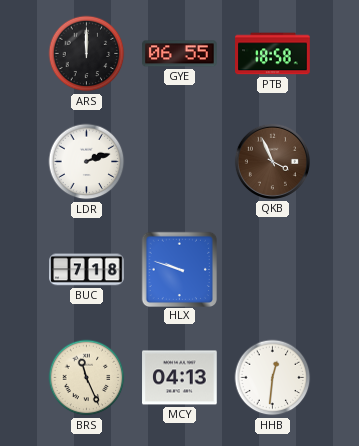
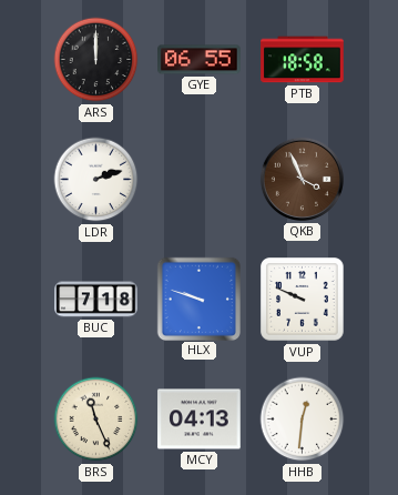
VUP: none -> 9:49
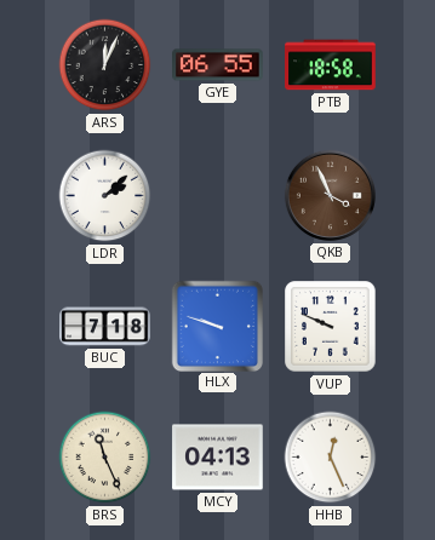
ARS: 12:00 -> 12:04
LDR: 2:12 -> 2:08
HHB: 12:31 -> 12:26
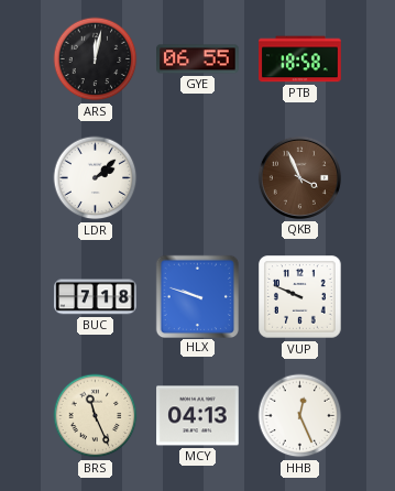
ARS: 12:04 -> 12:02
